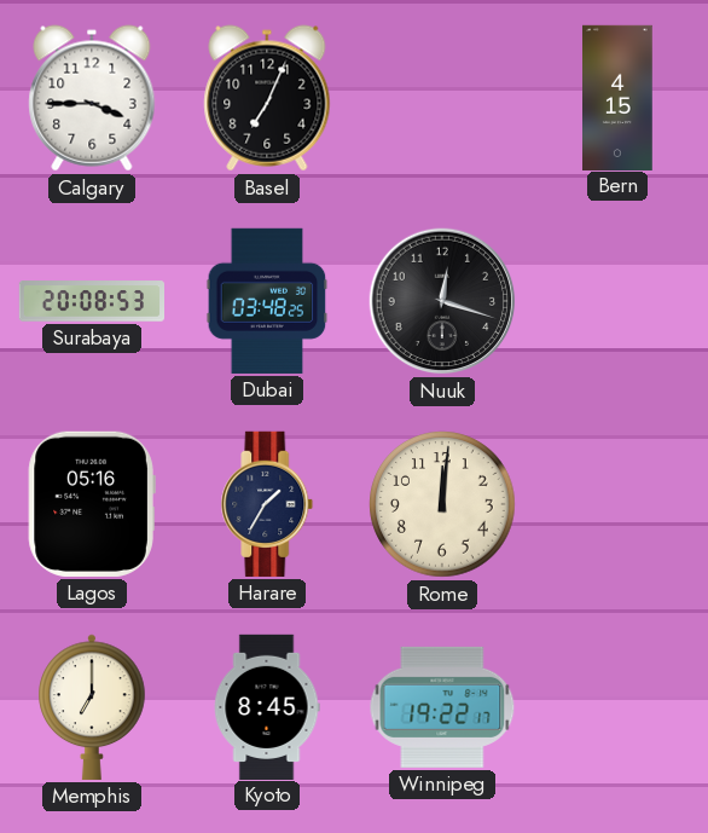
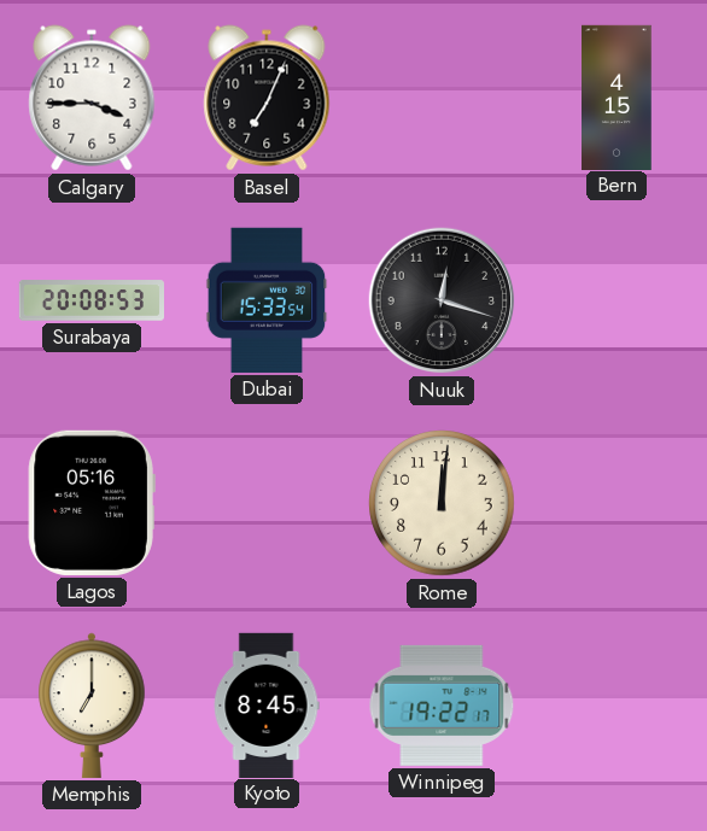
Dubai: 03:48 -> 15:33
Harare: 1:35 -> none
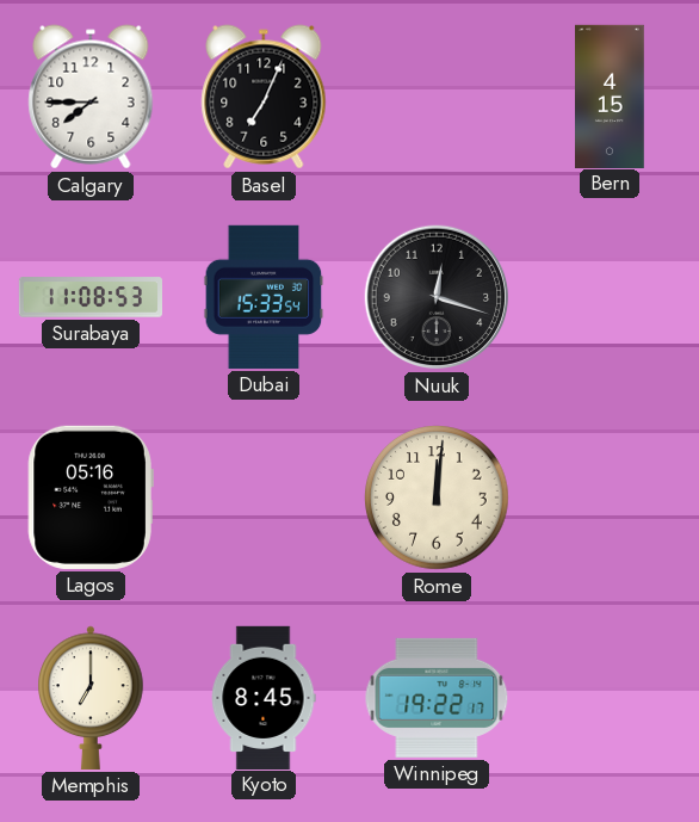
Calgary: 3:45 -> 7:45
Surabaya: 20:08 -> 11:08
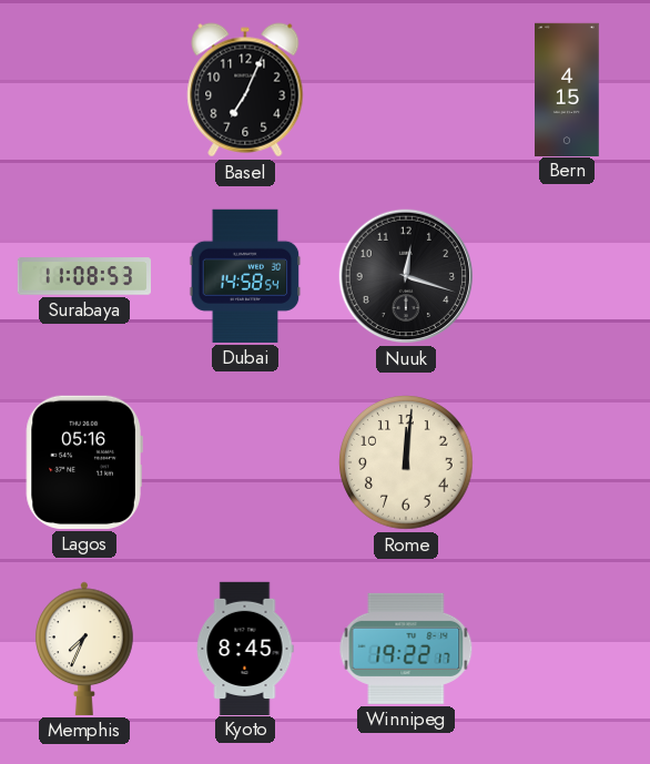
Calgary: 7:45 -> none
Dubai: 15:33 -> 14:58
Memphis: 7:00 -> 7:34
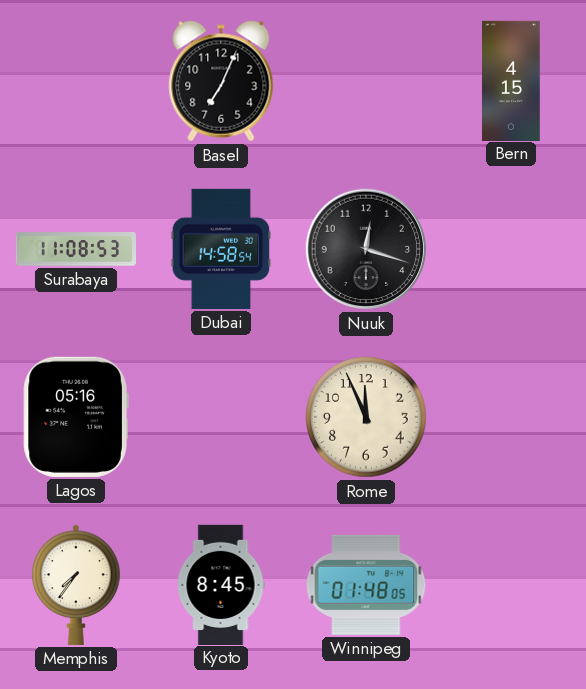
Rome: 12:01 -> 11:56
Memphis: 7:34 -> 7:36
Winnipeg: 19:22 -> 01:48
